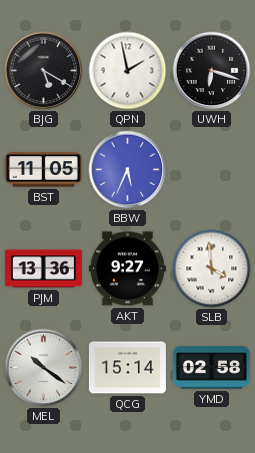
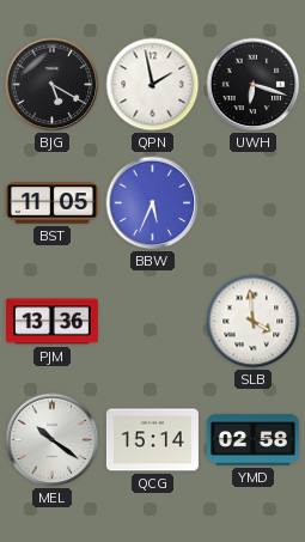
AKT: 9:27 -> none
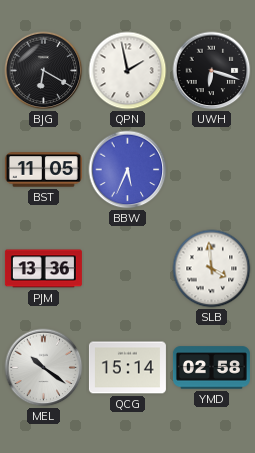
BJG: 5:20 -> 6:20
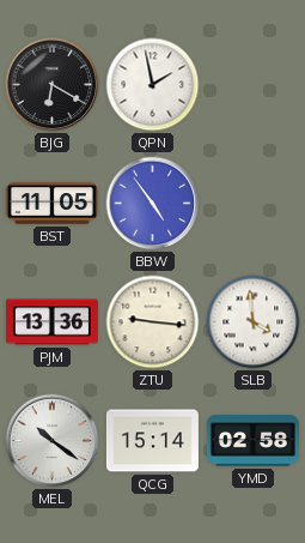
UWH: 6:18 -> none
BBW: 5:34 -> 4:54
ZTU: none -> 9:16
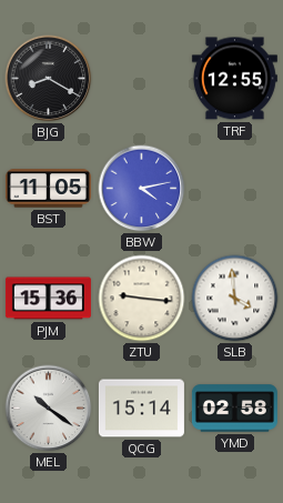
BJG: 6:20 -> 8:20
QPN: 1:58 -> none
TRF: none -> 12:55
BBW: 4:54 -> 4:13
PJM: 13:36 -> 15:36
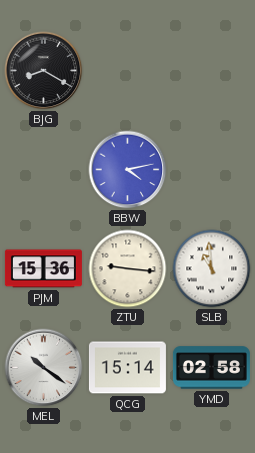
TRF: 12:55 -> none
BST: 11:05 -> none
SLB: 3:59 -> 10:59
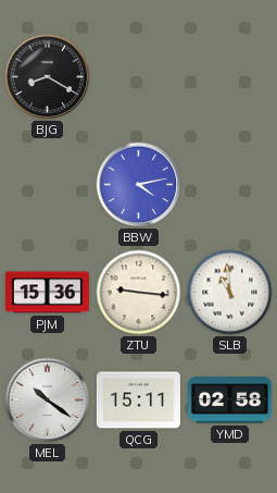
QCG: 15:14 -> 15:11
